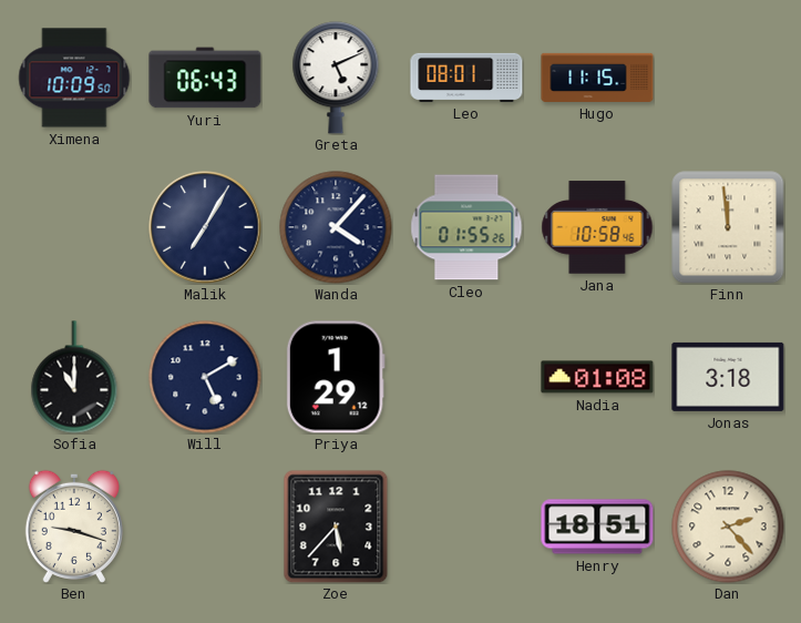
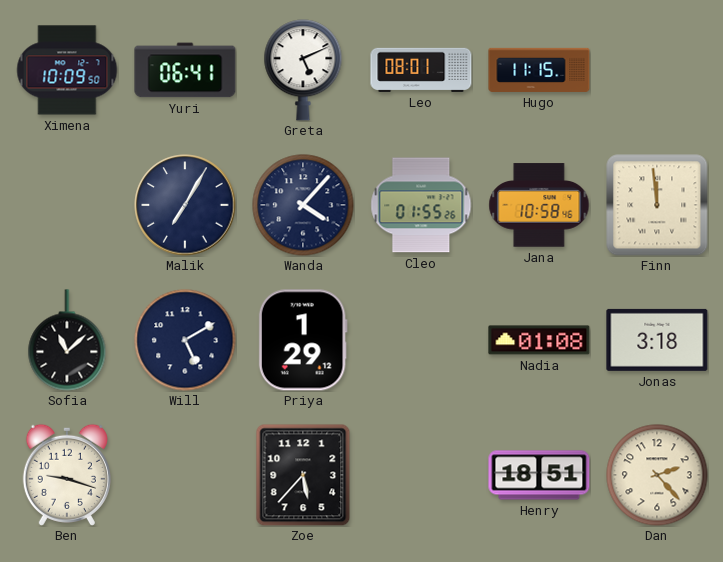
Yuri: 06:43 -> 06:41
Sofia: 11:00 -> 11:08
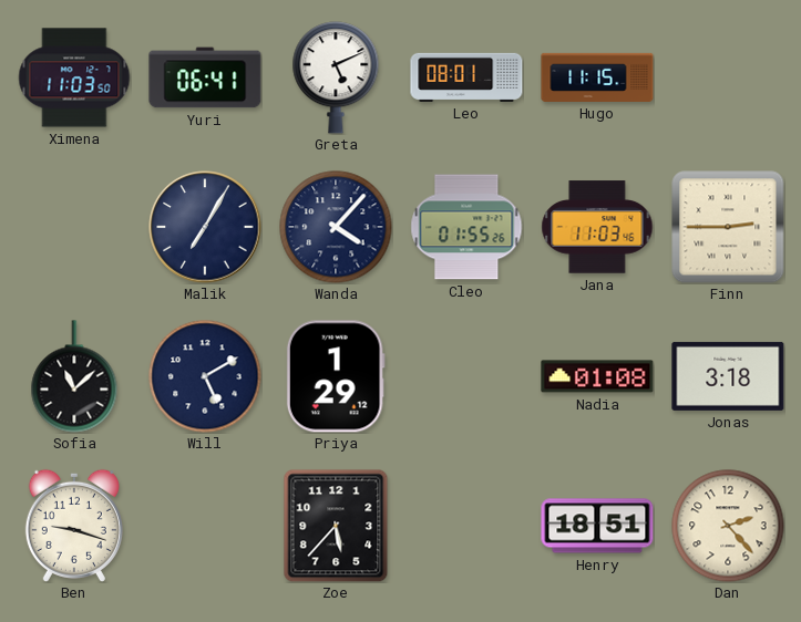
Ximena: 10:09 -> 11:03
Jana: 10:58 -> 11:03
Finn: 11:59 -> 2:45
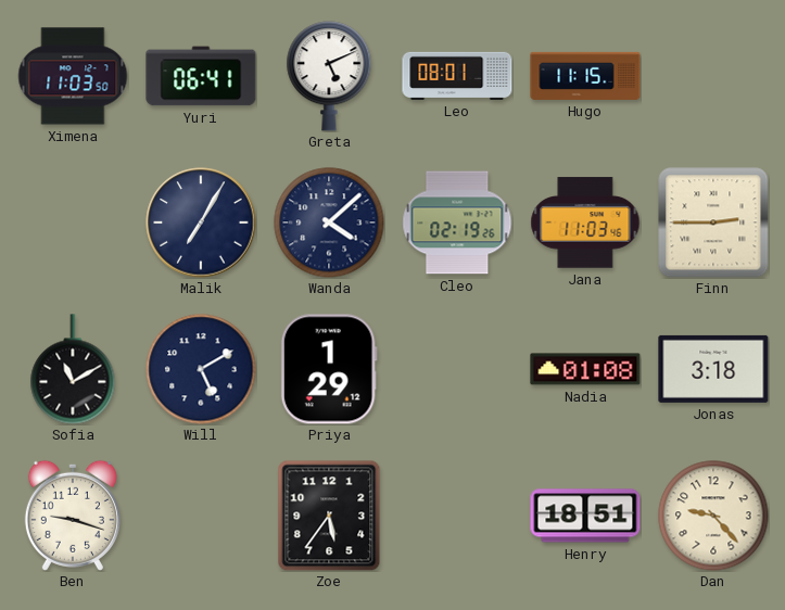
Wanda: 4:07 -> 4:08
Cleo: 01:55 -> 02:19
Sofia: 11:08 -> 11:10
Zoe: 5:37 -> 5:36
Dan: 2:23 -> 9:23
